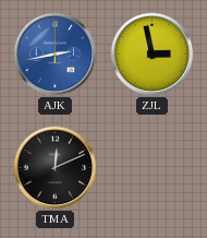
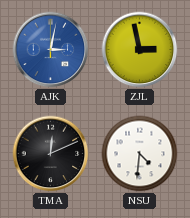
AJK: 2:43 -> 3:02
NSU: none -> 4:31
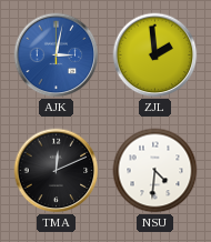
ZJL: 2:58 -> 1:59
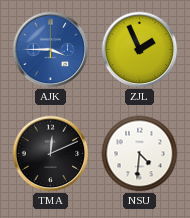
AJK: 3:02 -> 3:45
ZJL: 1:59 -> 1:56
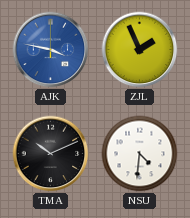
AJK: 3:45 -> 3:47
TMA: 12:11 -> 10:11
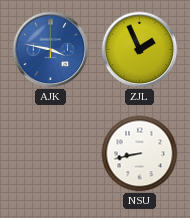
TMA: 10:11 -> none
NSU: 4:31 -> 8:43
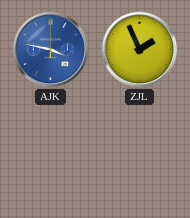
NSU: 8:43 -> none
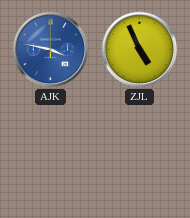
ZJL: 1:56 -> 4:56
